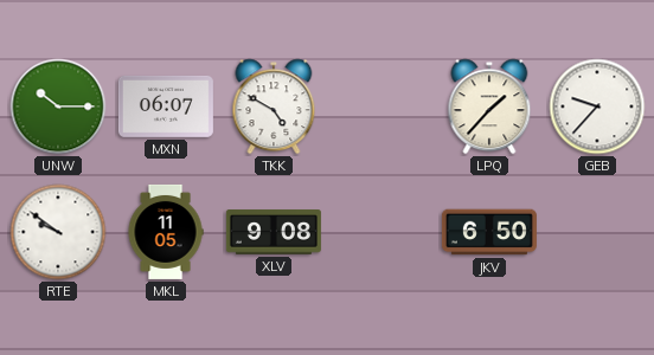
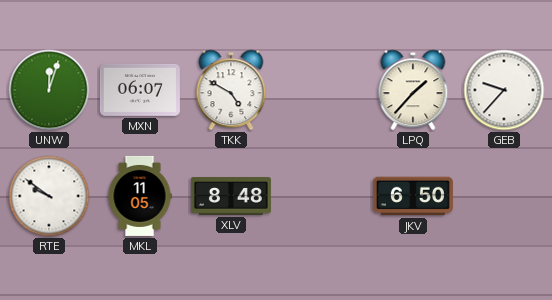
UNW: 10:15 -> 12:03
XLV: 9:08 -> 8:48
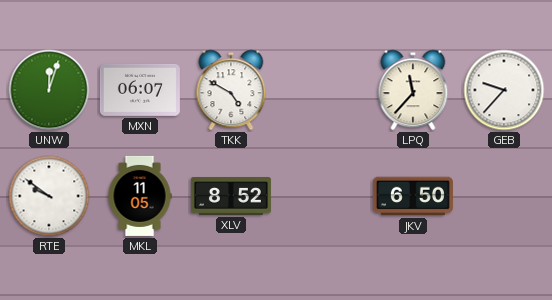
LPQ: 1:37 -> 11:37
XLV: 8:48 -> 8:52
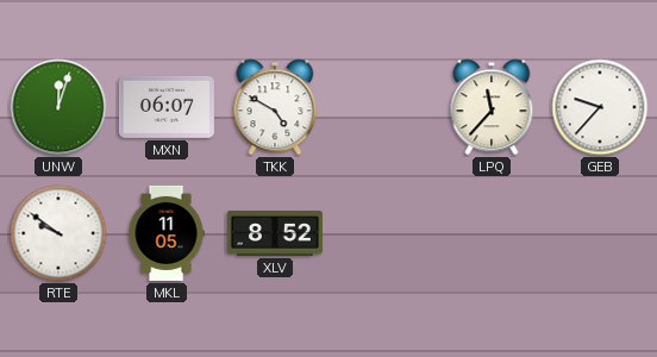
JKV: 6:50 -> none
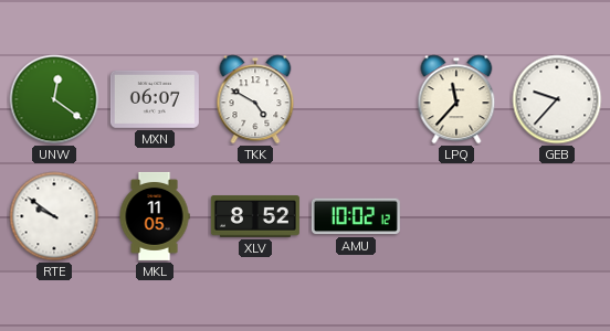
UNW: 12:03 -> 12:21
AMU: none -> 10:02
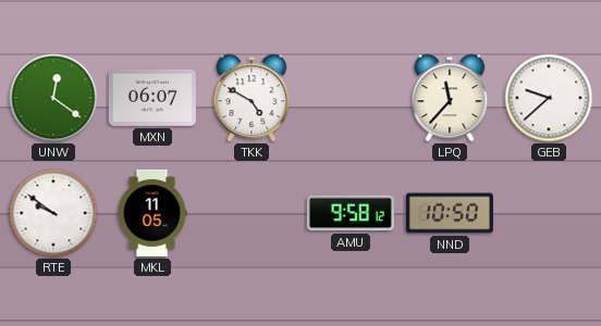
GEB: 9:37 -> 9:38
XLV: 8:52 -> none
AMU: 10:02 -> 9:58
NND: none -> 10:50
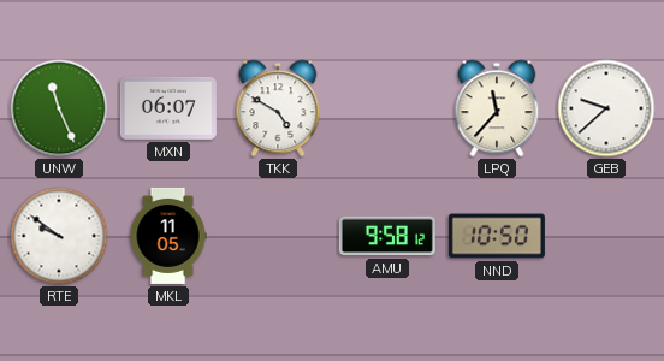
UNW: 12:21 -> 11:26
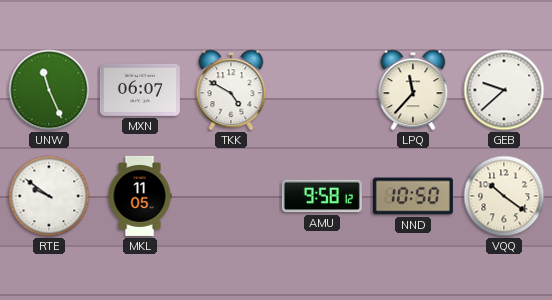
VQQ: none -> 10:21
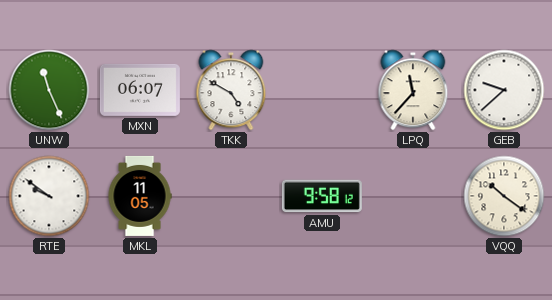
NND: 10:50 -> none
